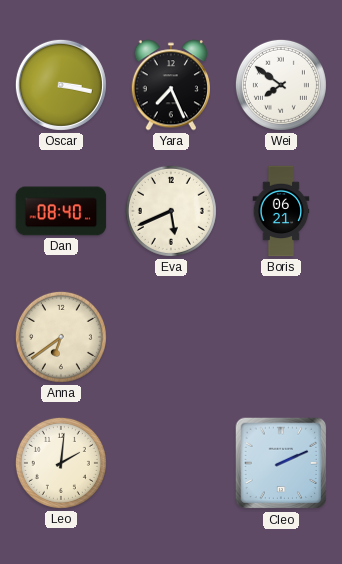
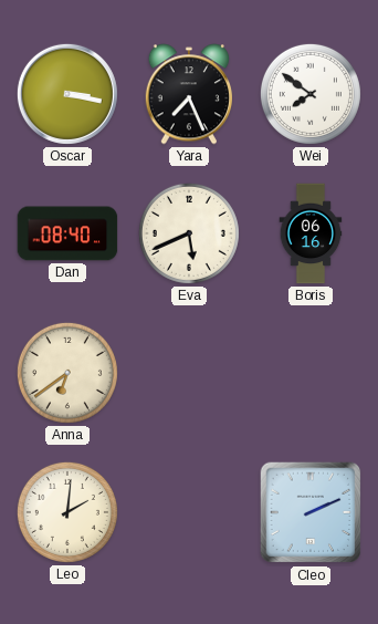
Boris: 06:21 -> 06:16
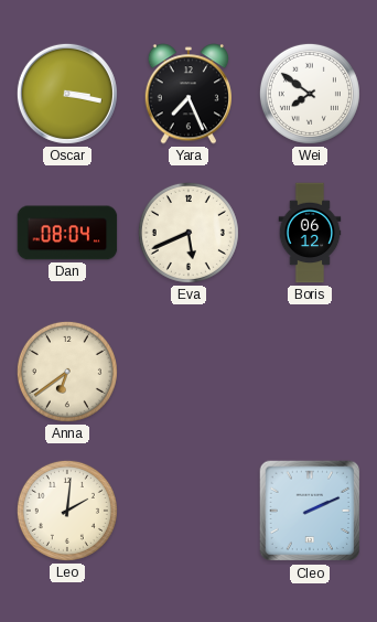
Dan: 08:40 -> 08:04
Boris: 06:16 -> 06:12
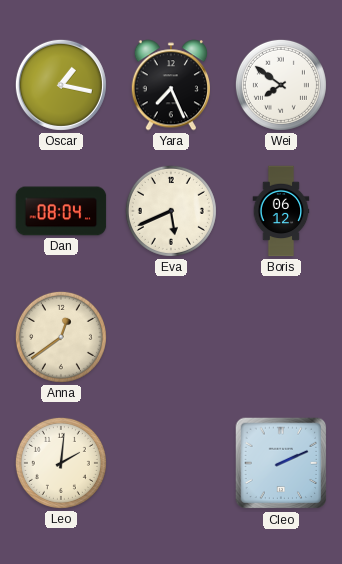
Oscar: 3:17 -> 1:17
Anna: 6:39 -> 12:39
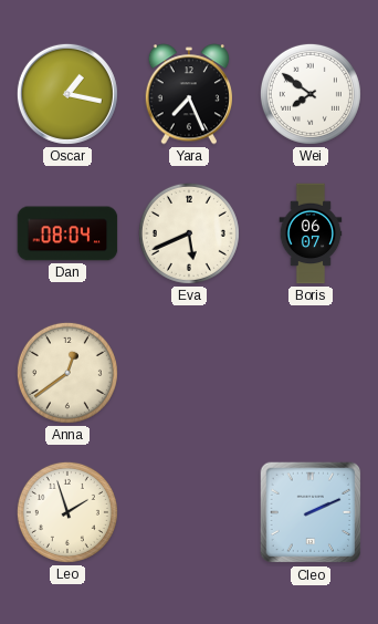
Boris: 06:12 -> 06:07
Leo: 2:01 -> 1:57
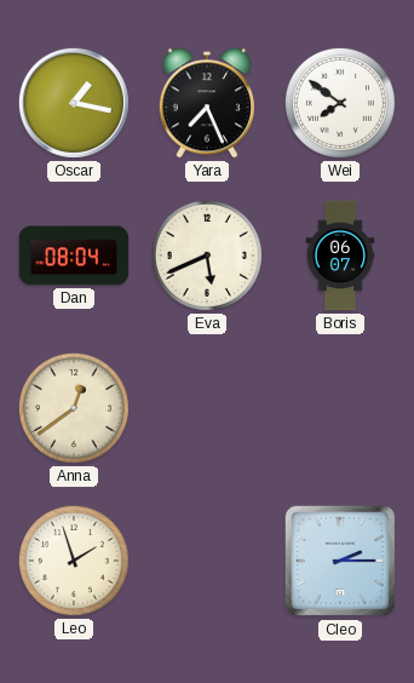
Cleo: 2:11 -> 2:15
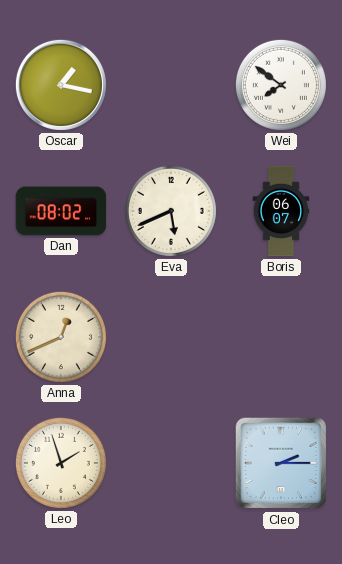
Yara: 7:26 -> none
Dan: 08:04 -> 08:02
Anna: 12:39 -> 12:41
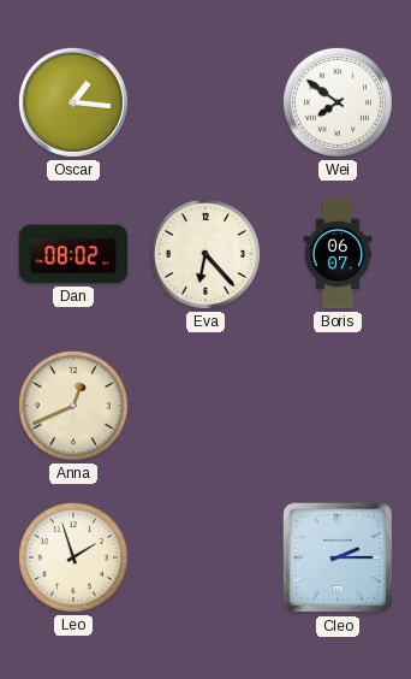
Oscar: 1:17 -> 1:16
Eva: 5:41 -> 6:23
